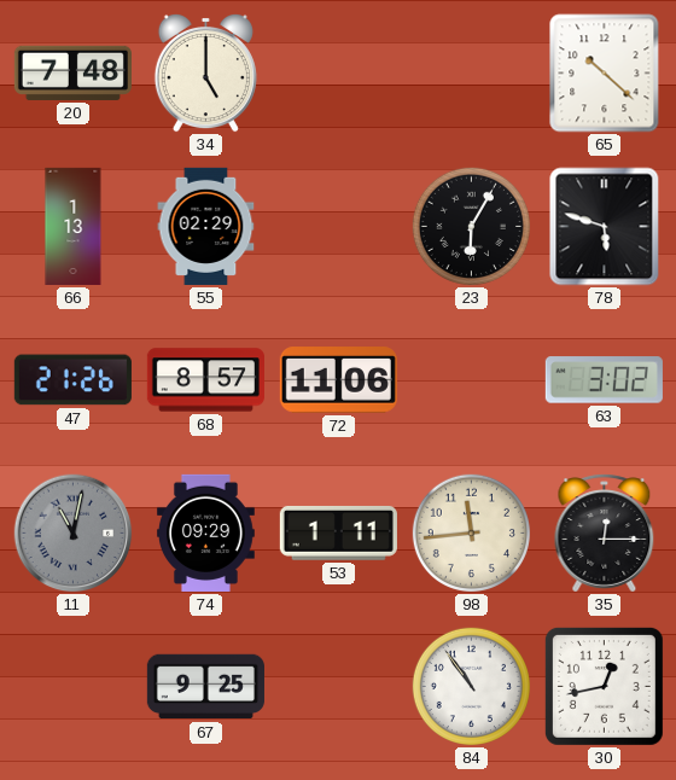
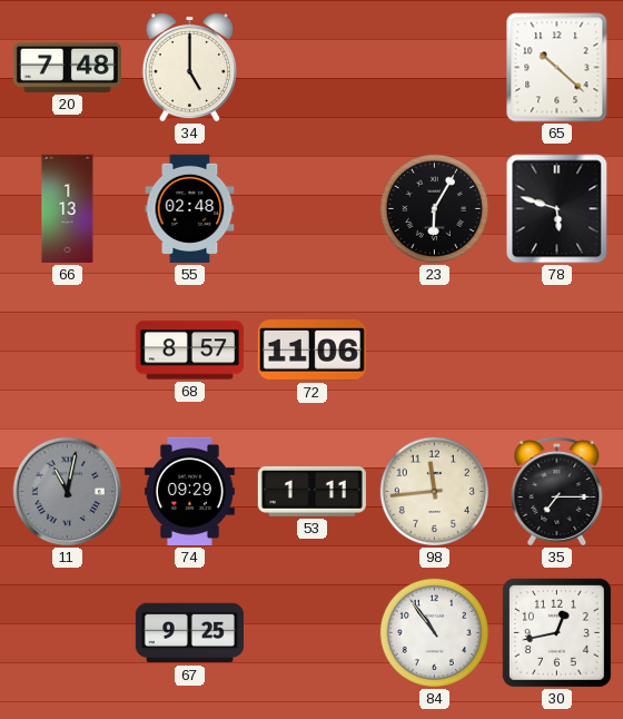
55: 02:29 -> 02:48
47: 21:26 -> none
63: 3:02 -> none
35: 12:15 -> 7:15
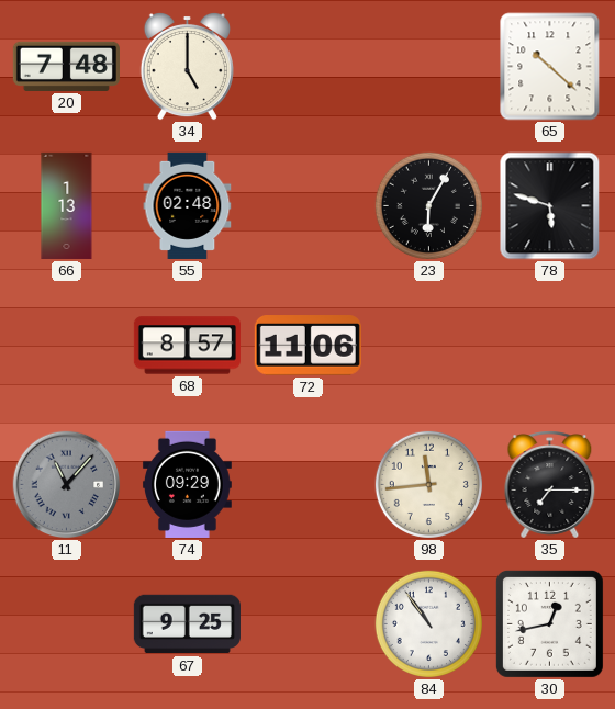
11: 11:02 -> 11:07
53: 1:11 -> none
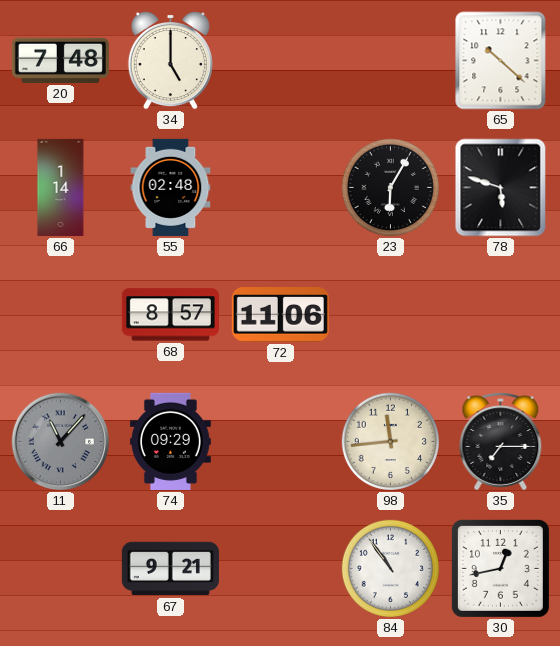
66: 1:13 -> 1:14
67: 9:25 -> 9:21
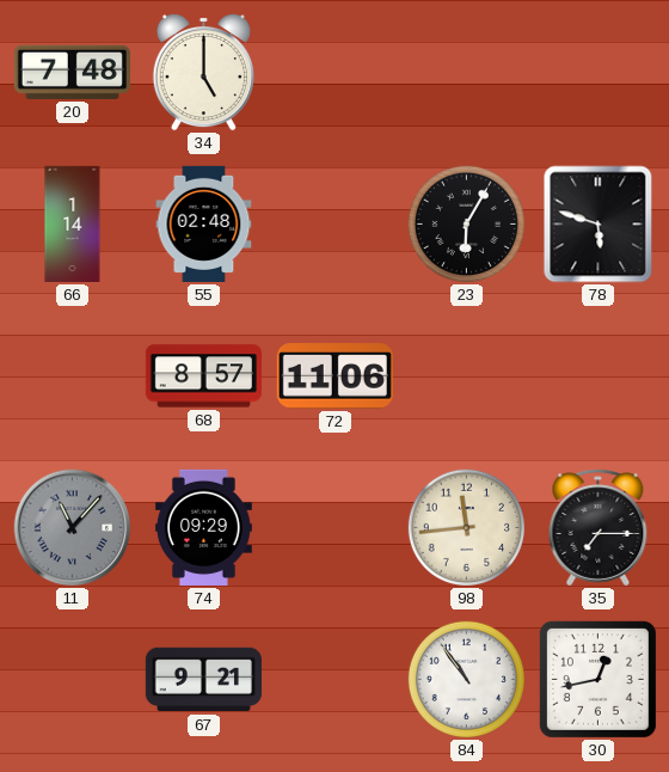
65: 10:22 -> none
